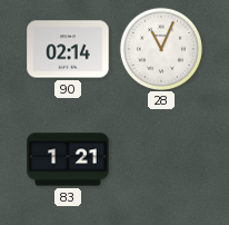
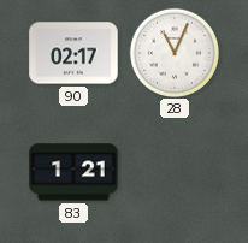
90: 02:14 -> 02:17
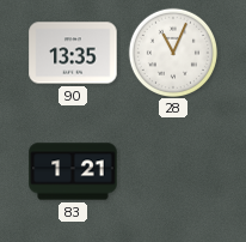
90: 02:17 -> 13:35
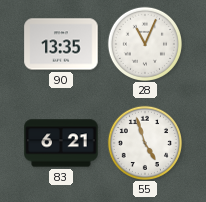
83: 1:21 -> 6:21
55: none -> 4:57
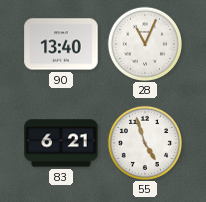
90: 13:35 -> 13:40
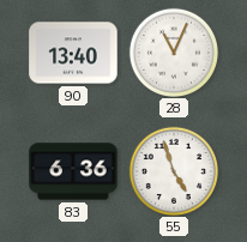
83: 6:21 -> 6:36
